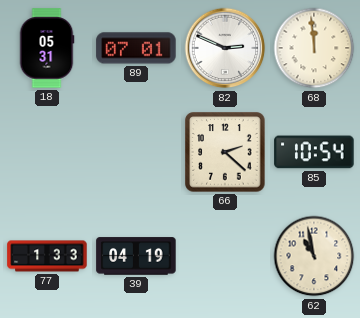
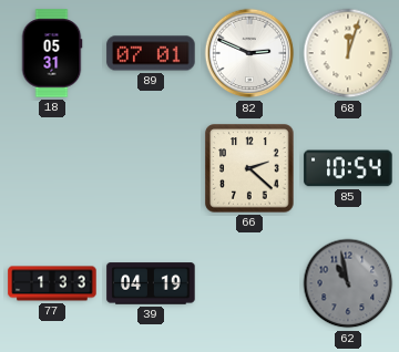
68: 11:59 -> 12:03
62 dial: cream -> grey
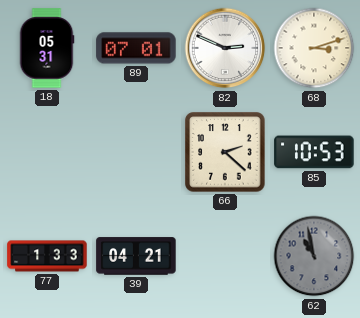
68: 12:03 -> 3:12
85: 10:54 -> 10:53
39: 04:19 -> 04:21
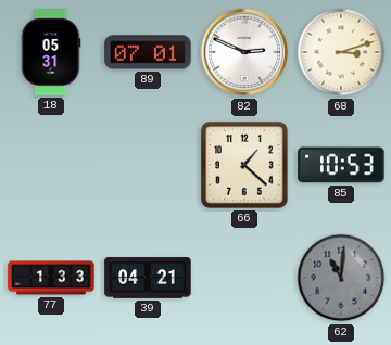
66: 2:22 -> 1:22
62: 10:58 -> 11:01
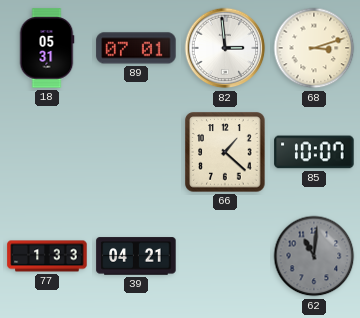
82: 2:49 -> 2:59
85: 10:53 -> 10:07
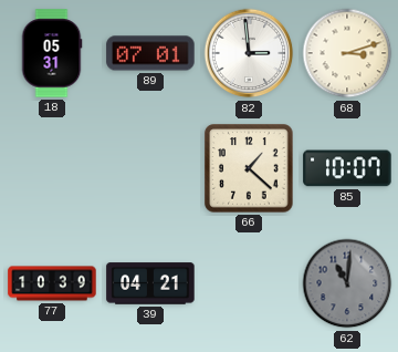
77: 1:33 -> 10:39
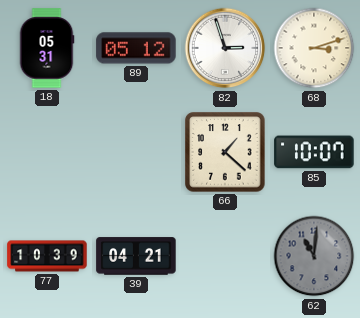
89: 07:01 -> 05:12
82: 2:59 -> 2:57
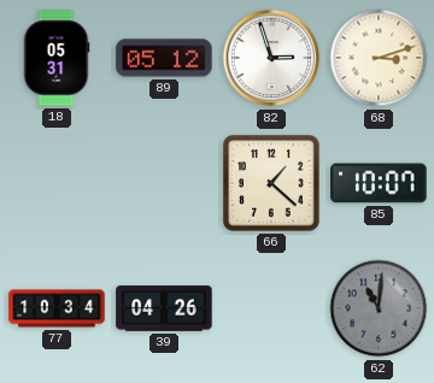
77: 10:39 -> 10:34
39: 04:21 -> 04:26
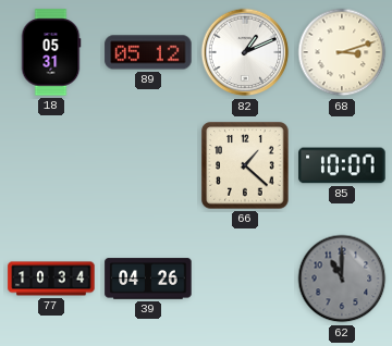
82: 2:57 -> 1:11
62: 11:01 -> 11:00
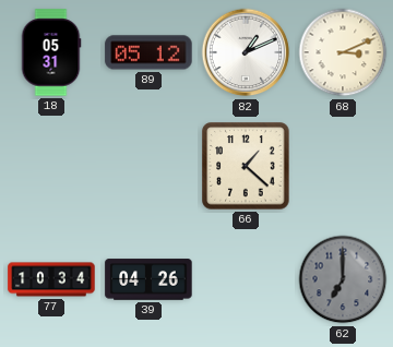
68: 3:12 -> 3:11
85: 10:07 -> none
62: 11:00 -> 7:00
